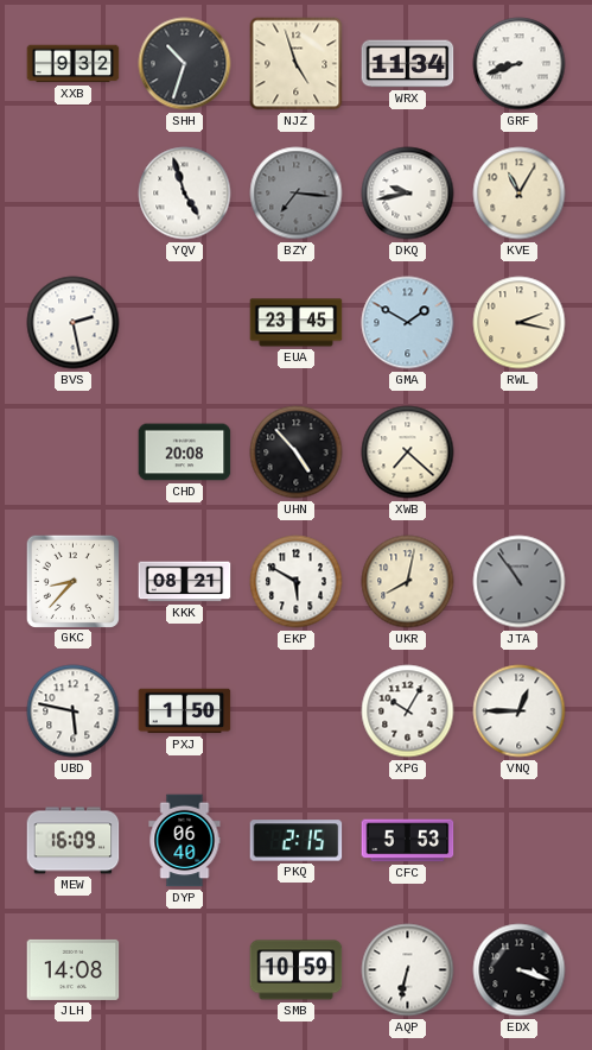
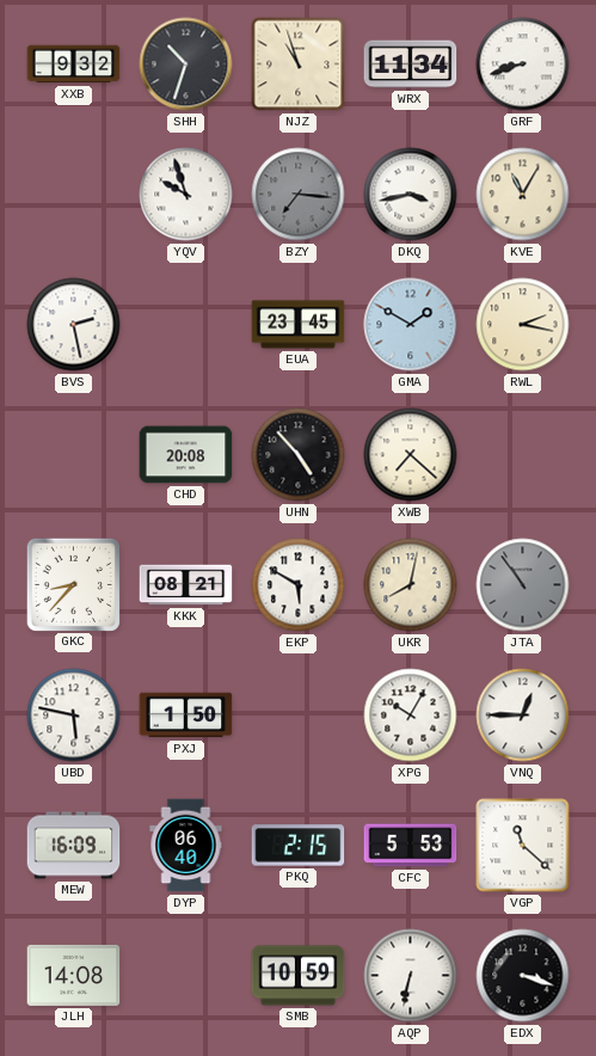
NJZ: 4:57 -> 10:57
YQV: 4:57 -> 9:57
DKQ: 9:43 -> 3:43
VGP: none -> 11:22
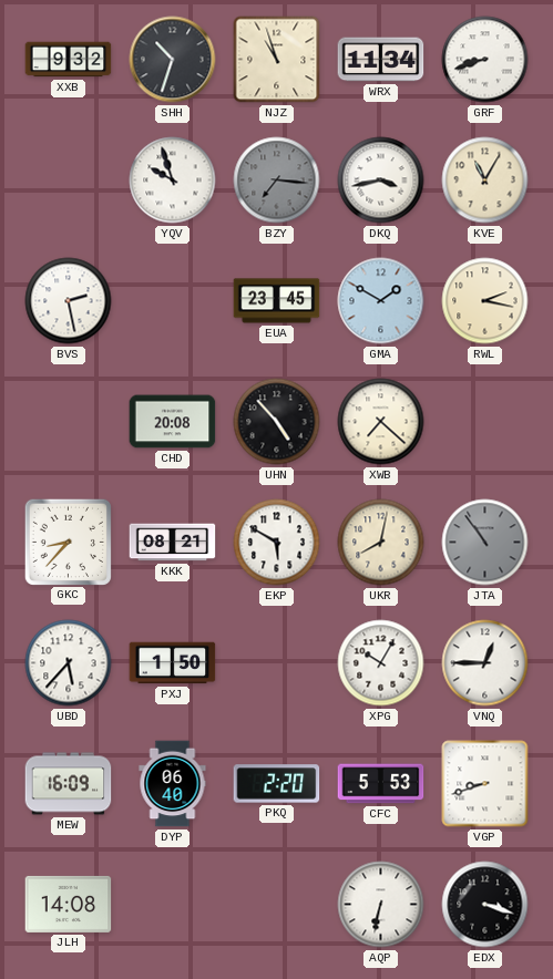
UBD: 5:47 -> 5:37
PKQ: 2:15 -> 2:20
VGP: 11:22 -> 8:42
SMB: 10:59 -> none
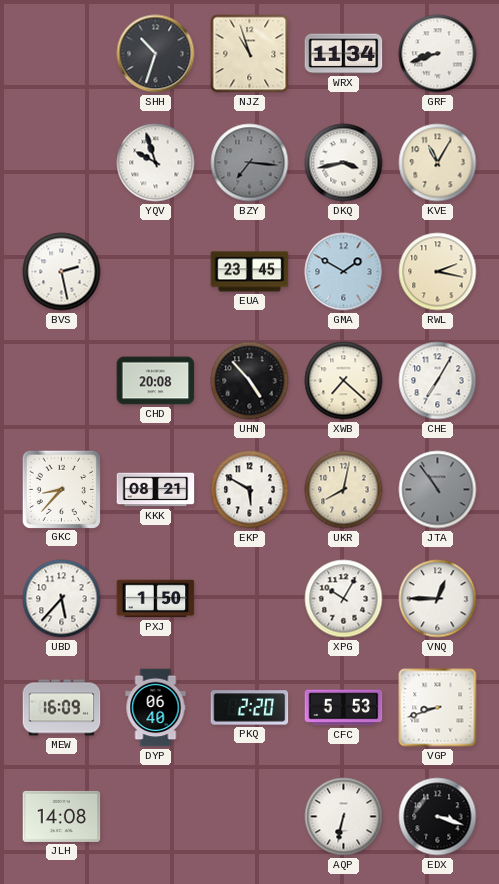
XXB: 9:32 -> none
CHE: none -> 7:05
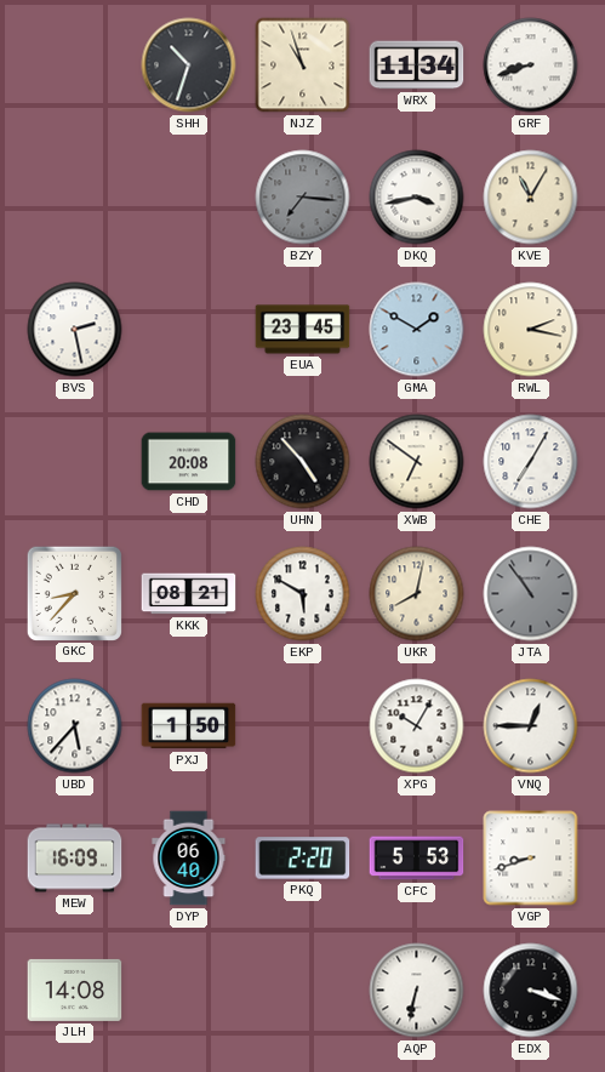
YQV: 9:57 -> none
XWB: 7:22 -> 6:51
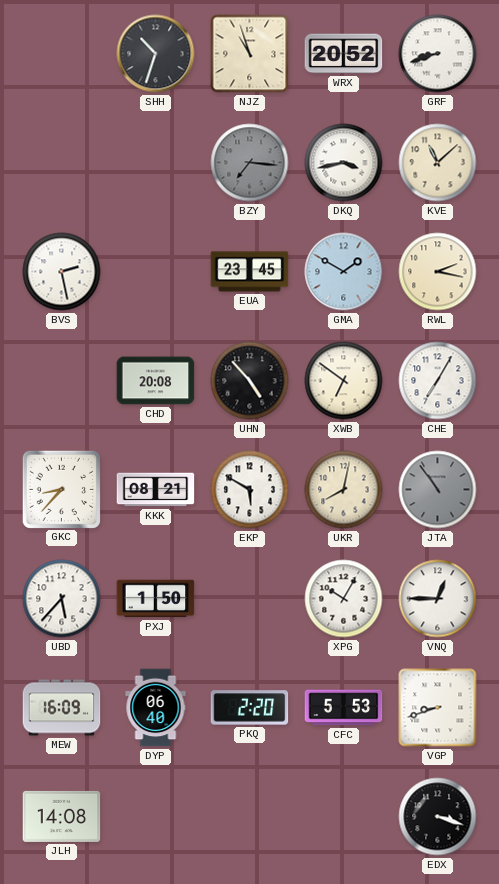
WRX: 11:34 -> 20:52
KVE: 11:05 -> 11:08
AQP: 6:32 -> none
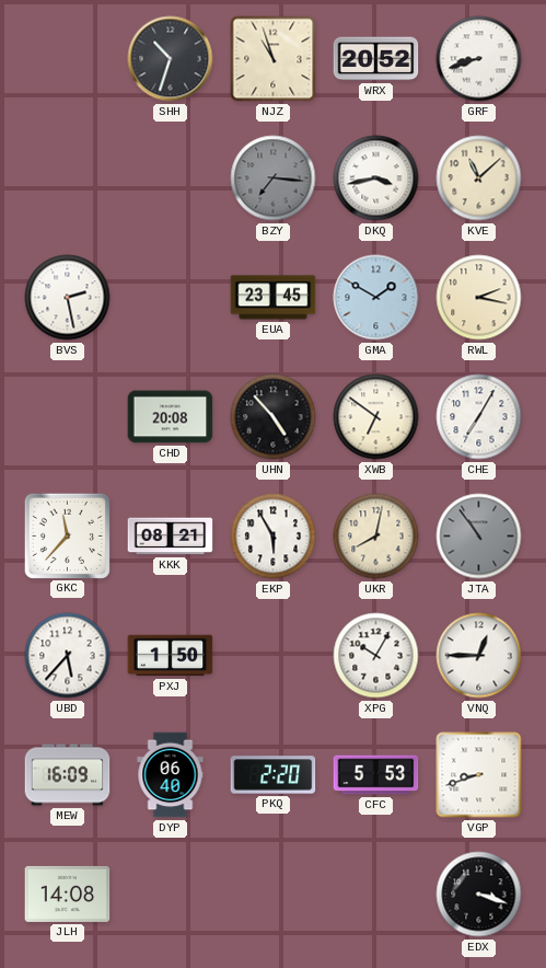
GKC: 8:37 -> 11:37
EKP: 5:50 -> 5:55
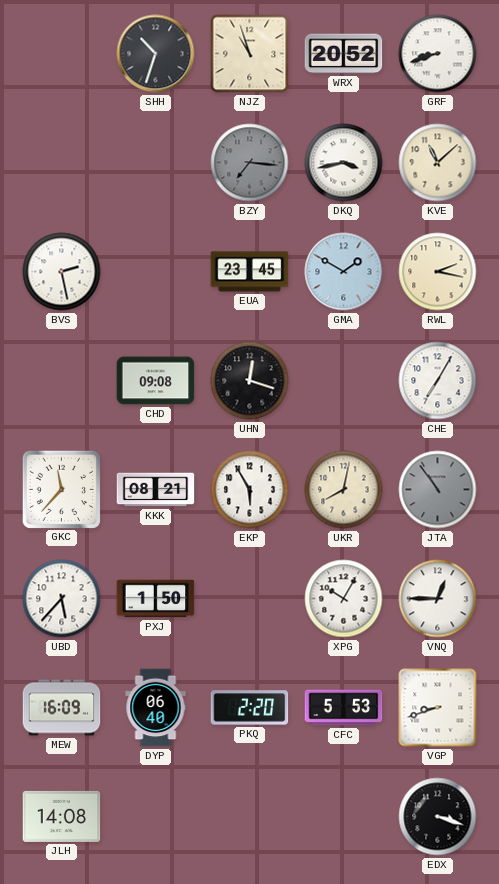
CHD: 20:08 -> 09:08
UHN: 4:53 -> 12:18
XWB: 6:51 -> none
